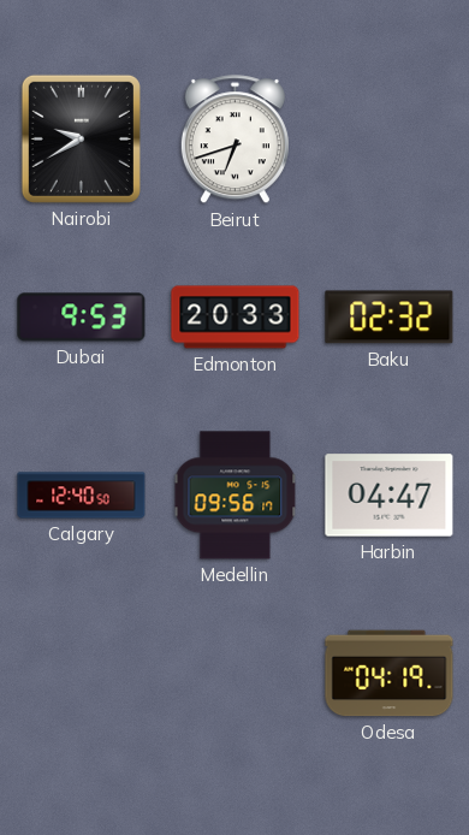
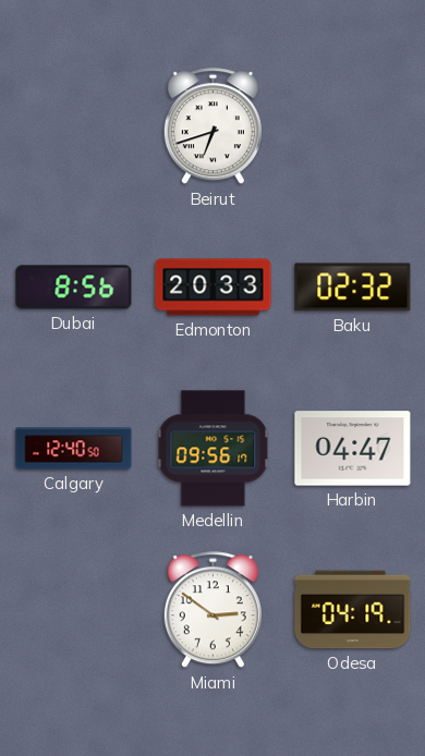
Nairobi: 9:40 -> none
Dubai: 9:53 -> 8:56
Miami: none -> 2:51
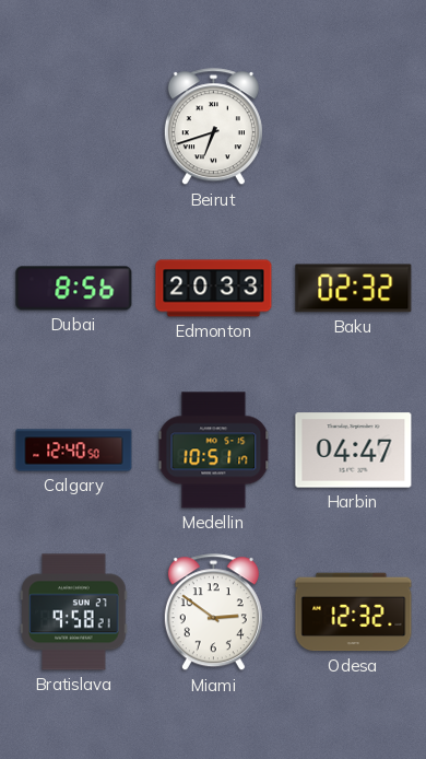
Medellin: 09:56 -> 10:51
Bratislava: none -> 9:58
Odesa: 04:19 -> 12:32
